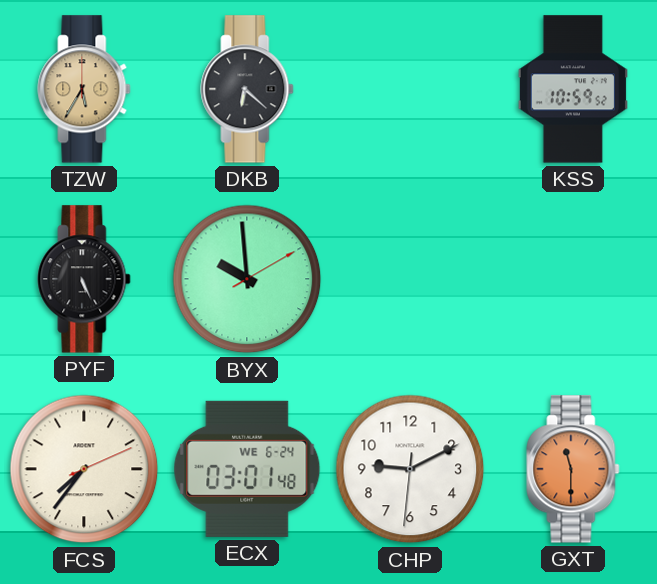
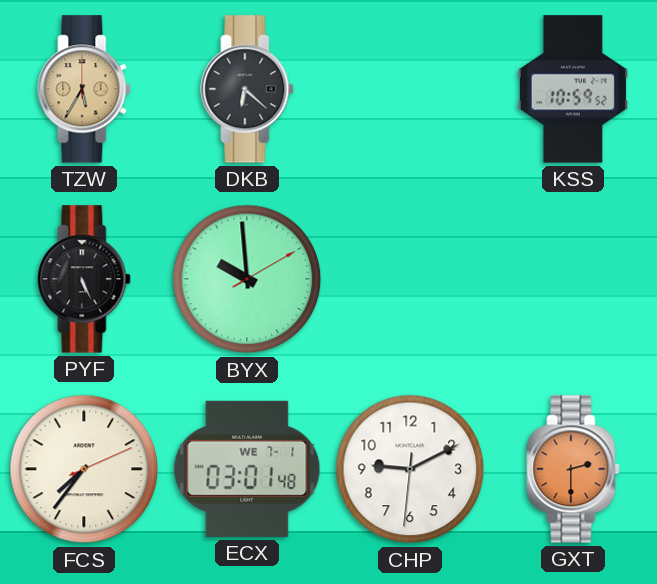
ECX date: WE 6-24 -> WE 7-1
GXT: 11:30 -> 2:30
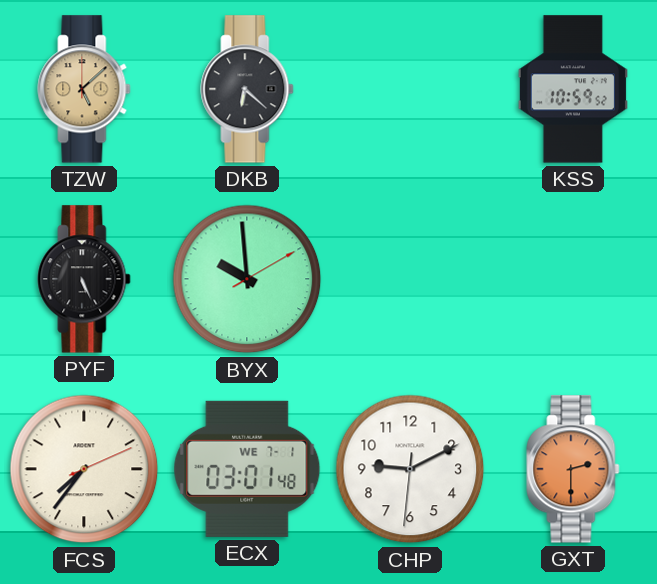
TZW: 5:35 -> 5:08
